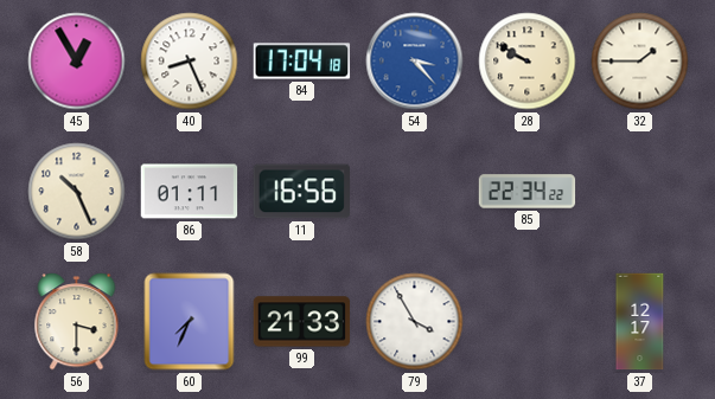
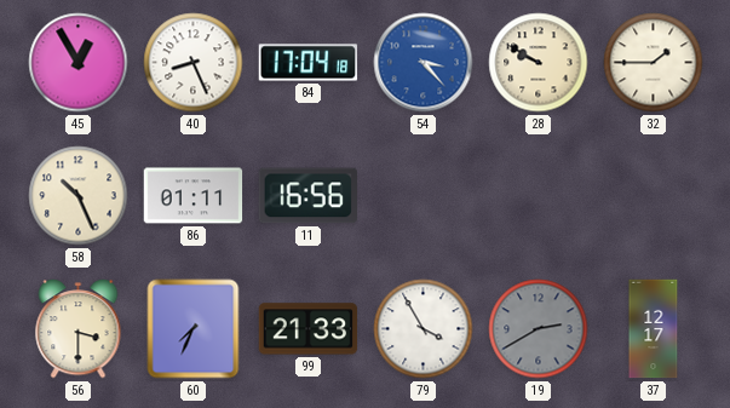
85: 22:34 -> none
19: none -> 2:40
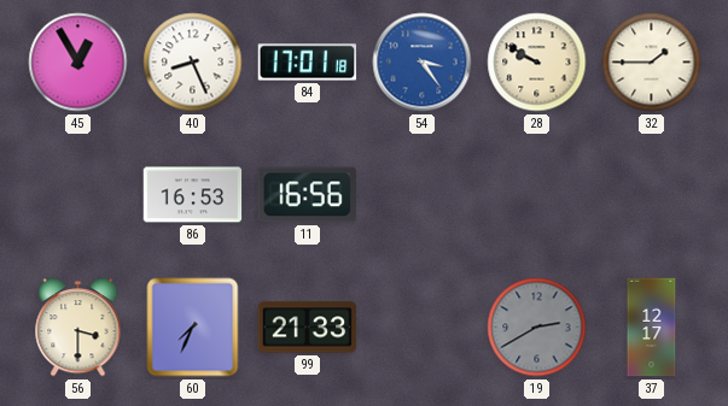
84: 17:04 -> 17:01
54: 3:23 -> 3:24
58: 10:26 -> none
86: 01:11 -> 16:53
79: 3:55 -> none
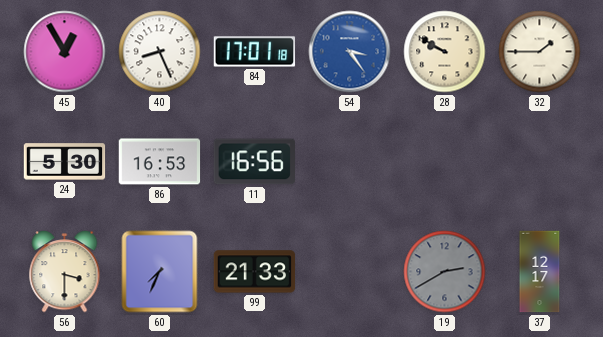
24: none -> 5:30
